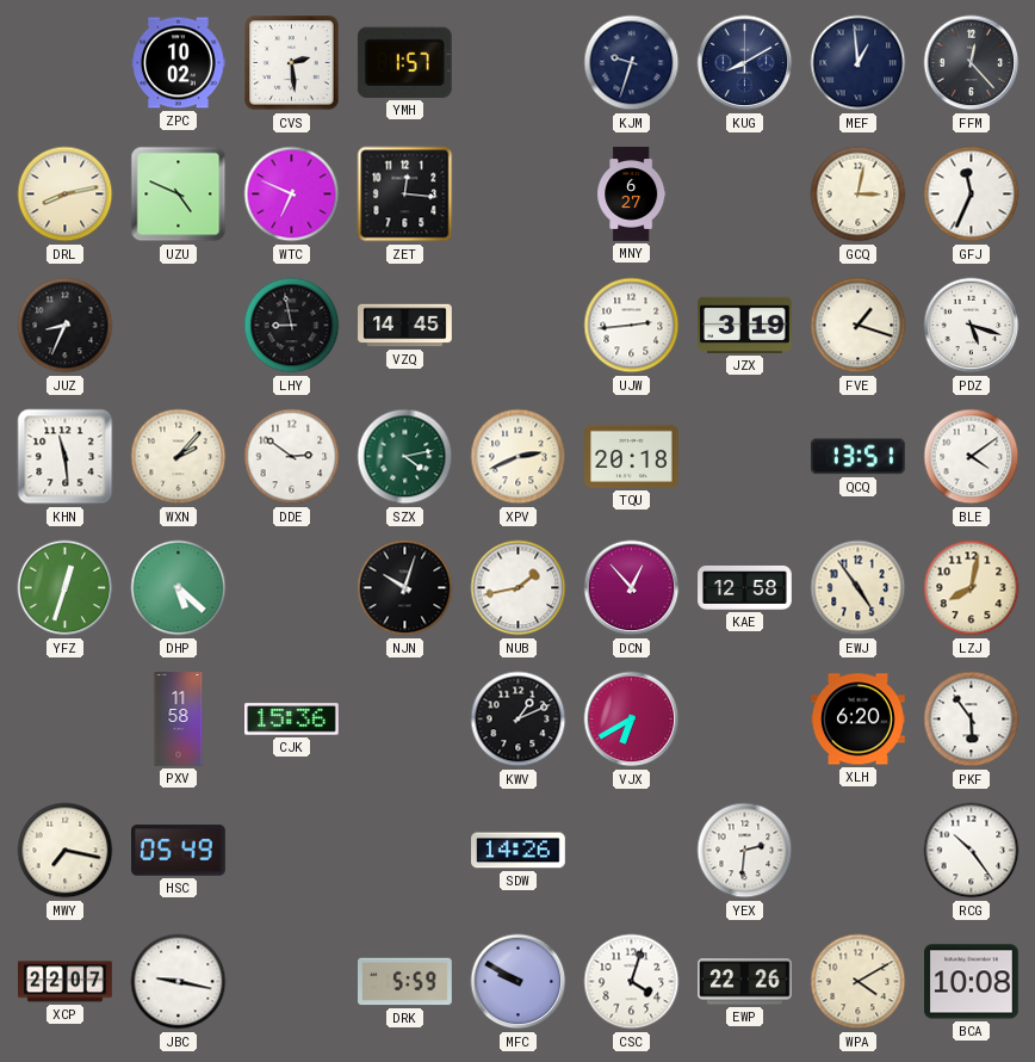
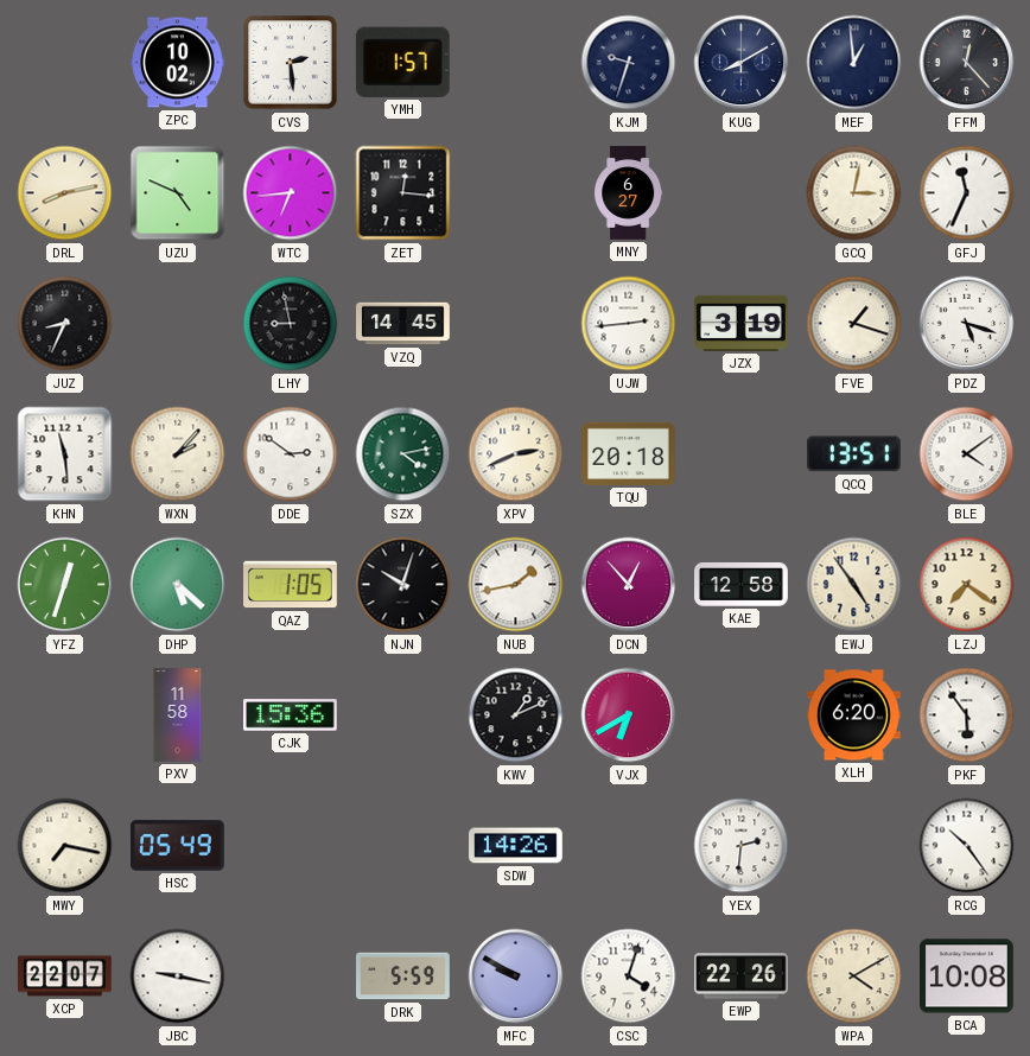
WTC: 6:49 -> 6:44
QAZ: none -> 1:05
LZJ: 8:02 -> 7:21
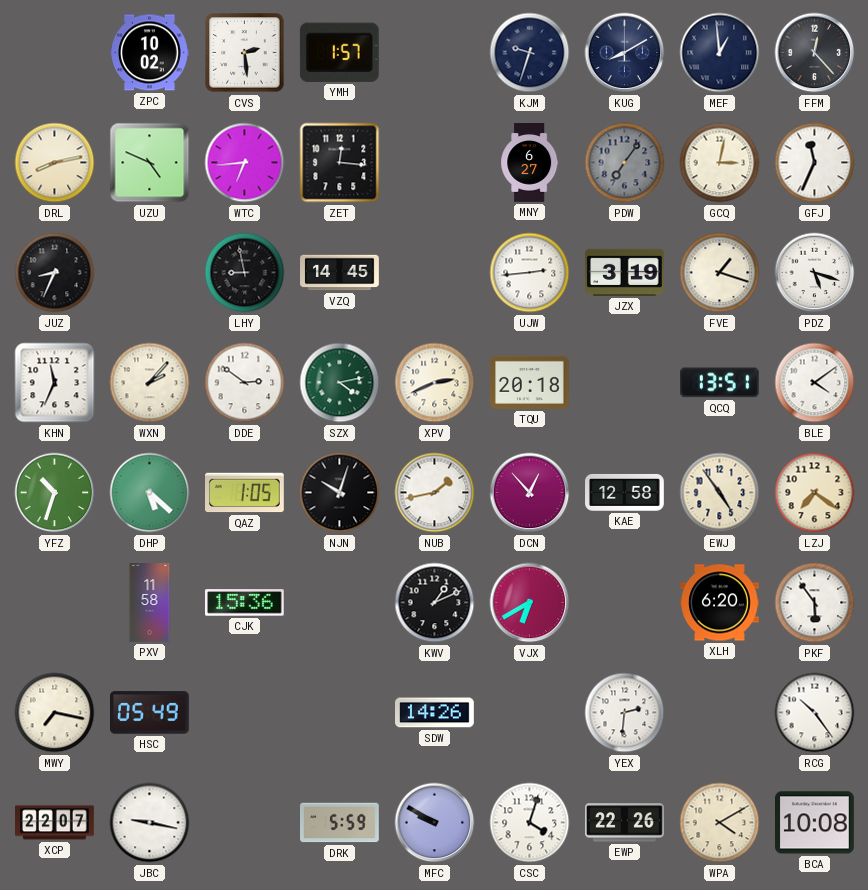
PDW: none -> 7:06
KHN: 11:29 -> 11:34
YFZ: 12:33 -> 10:33
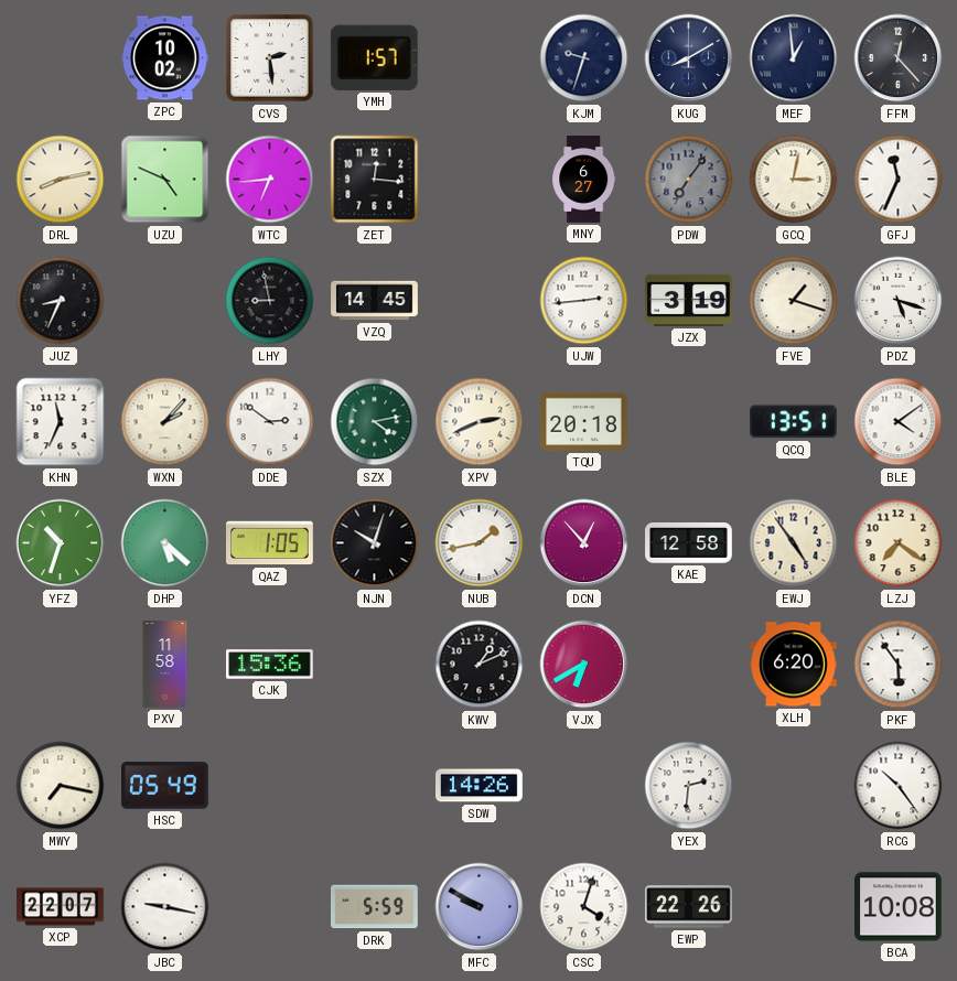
WPA: 4:10 -> none
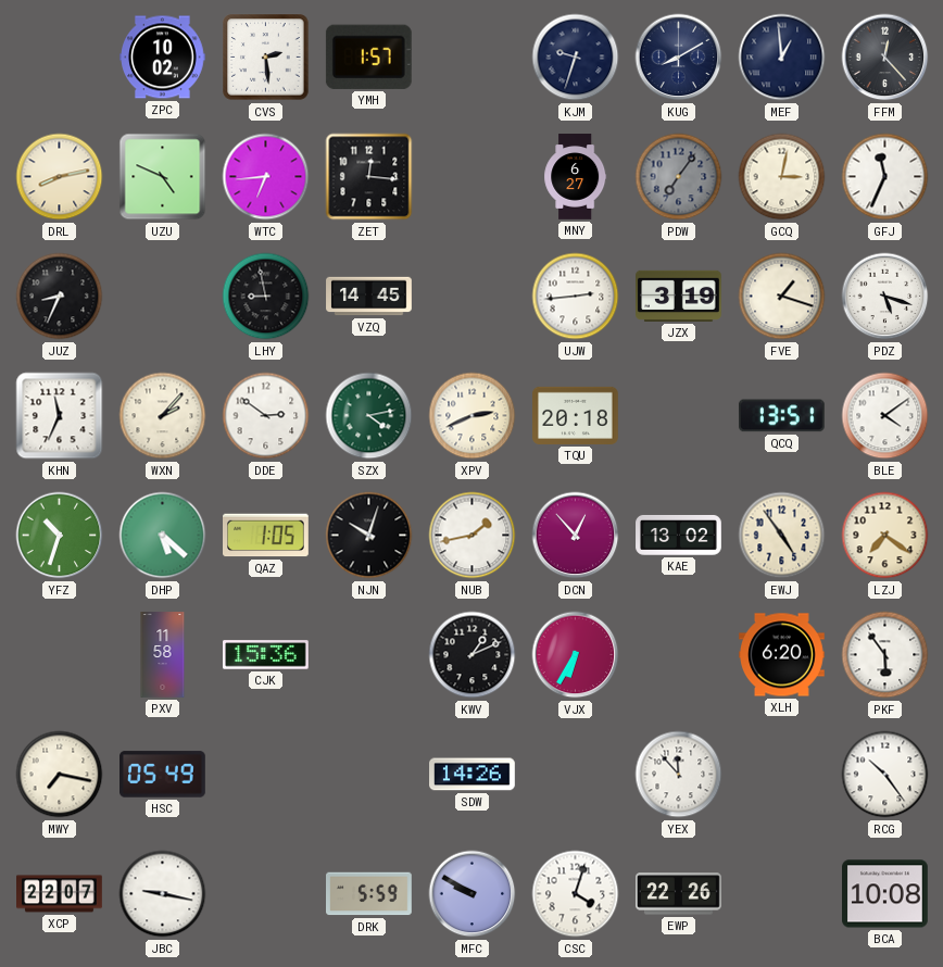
KAE: 12:58 -> 13:02
VJX: 6:40 -> 6:35
YEX: 2:31 -> 11:53
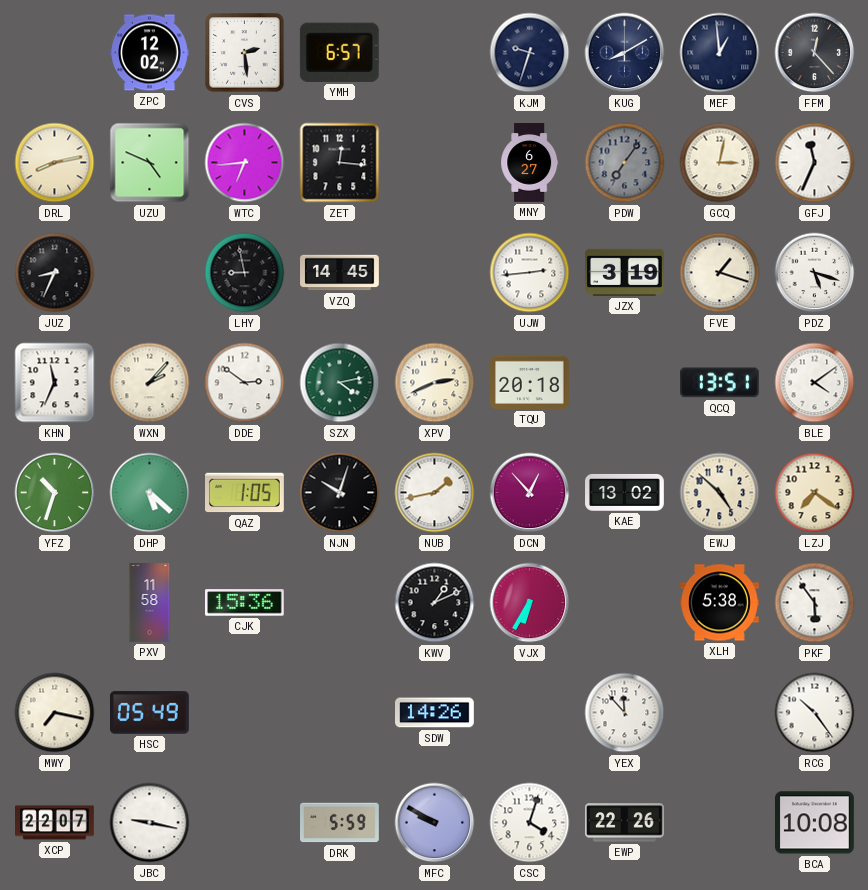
ZPC: 10:02 -> 12:02
YMH: 1:57 -> 6:57
EWJ: 4:54 -> 4:52
XLH: 6:20 -> 5:38
